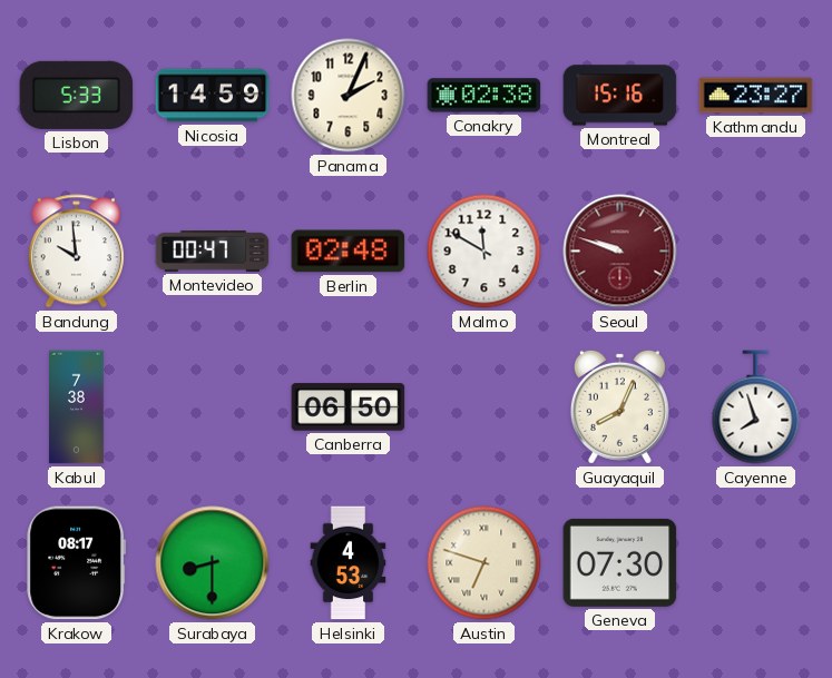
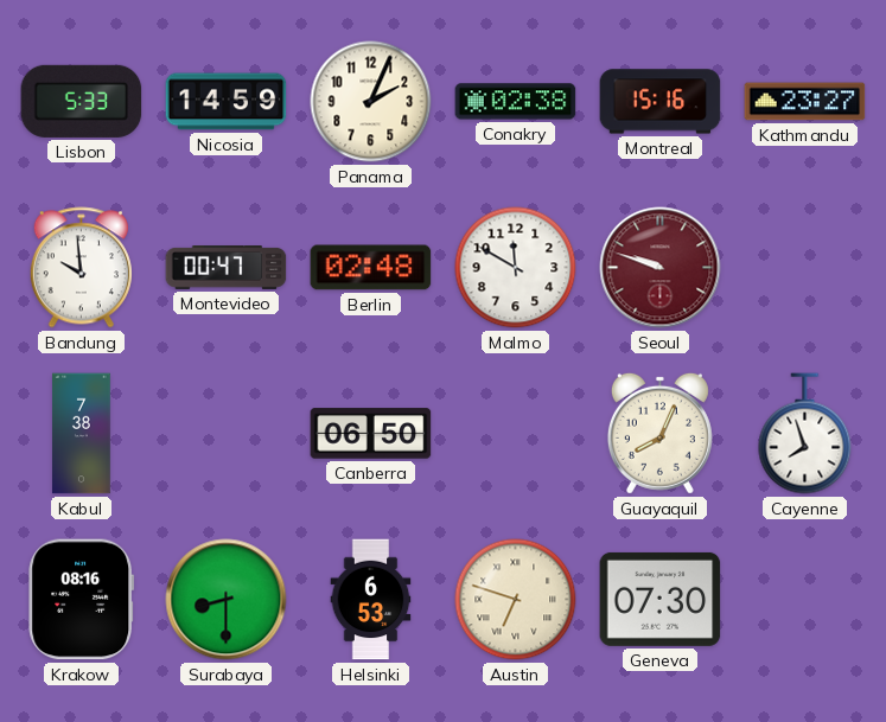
Krakow: 08:17 -> 08:16
Helsinki: 4:53 -> 6:53
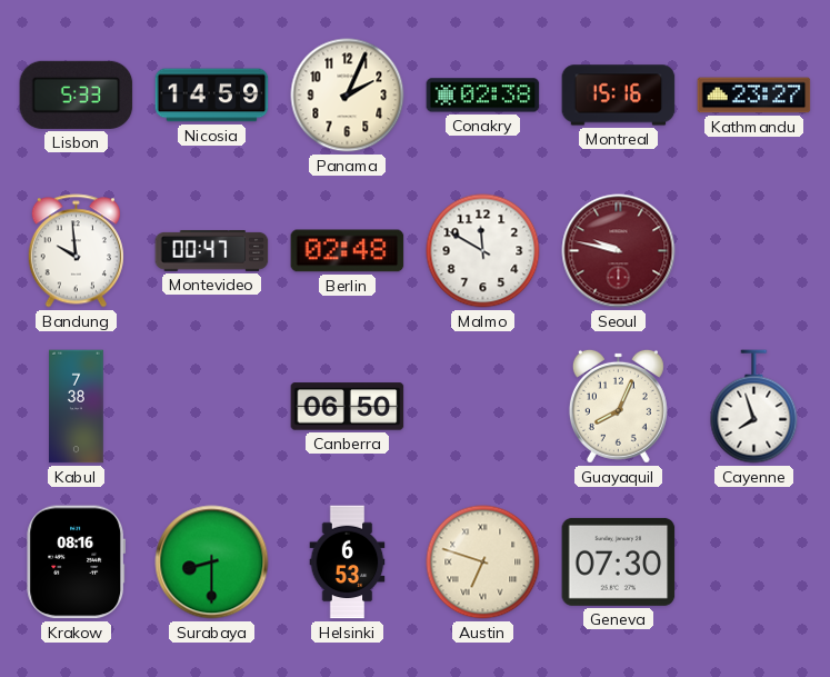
Seoul: 9:48 -> 9:47
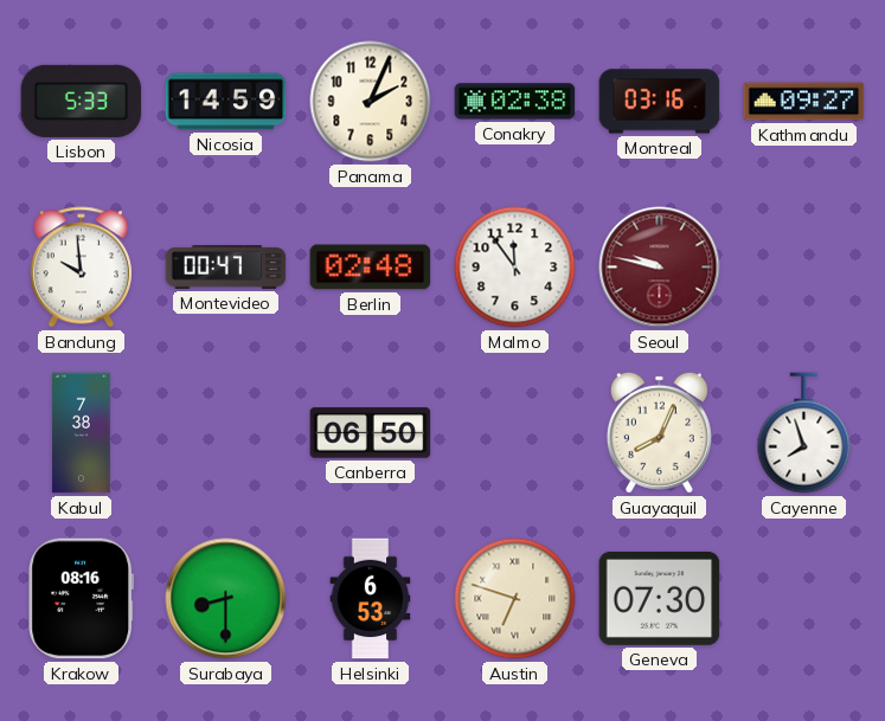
Montreal: 15:16 -> 03:16
Kathmandu: 23:27 -> 09:27
Malmo: 11:50 -> 11:54
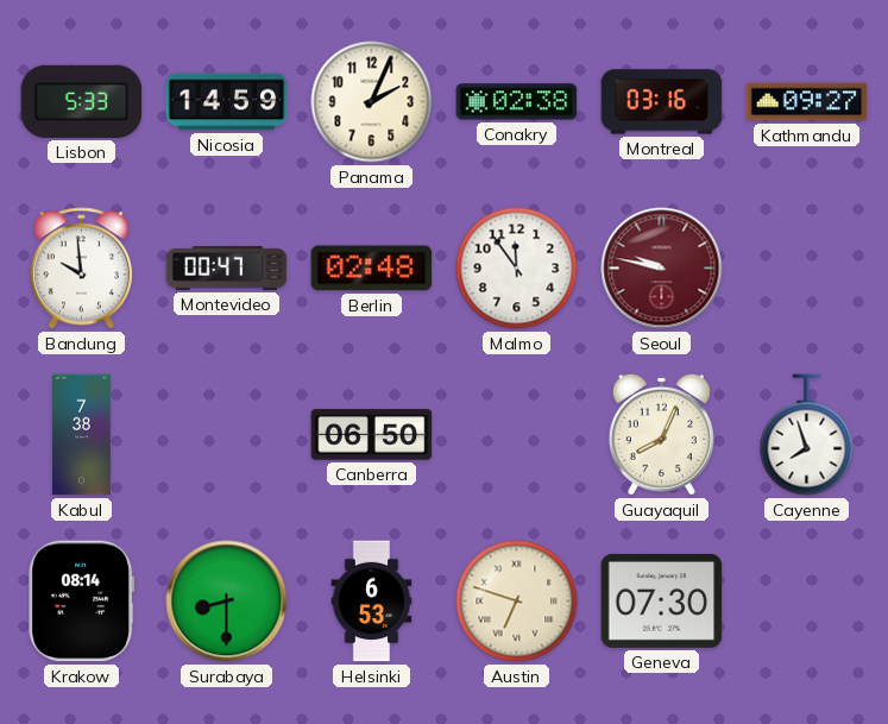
Krakow: 08:16 -> 08:14
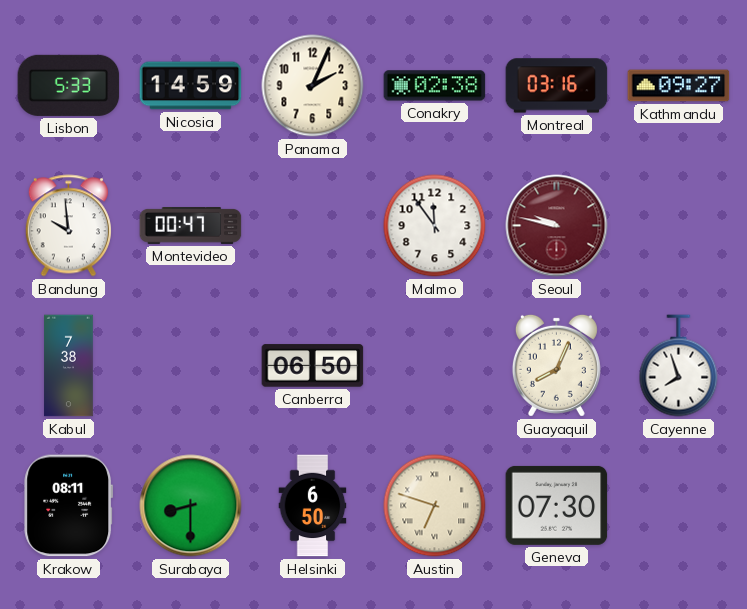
Berlin: 02:48 -> none
Krakow: 08:14 -> 08:11
Helsinki: 6:53 -> 6:50
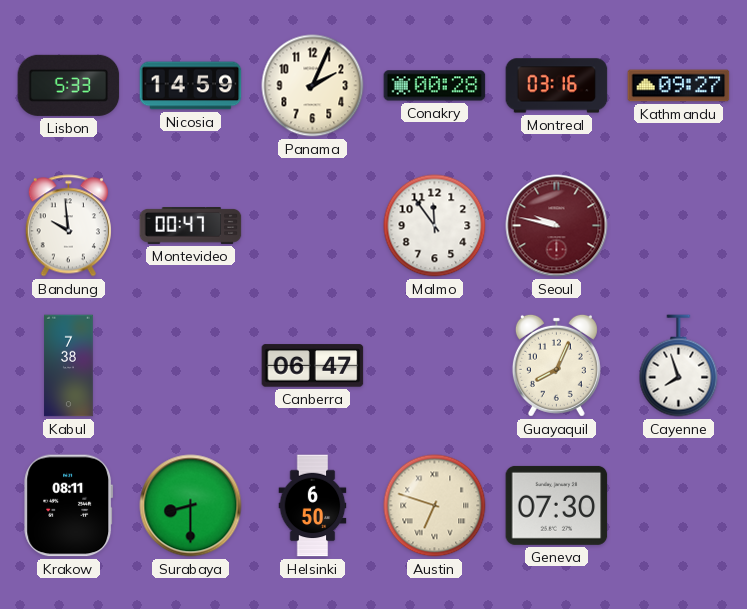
Conakry: 02:38 -> 00:28
Canberra: 06:50 -> 06:47
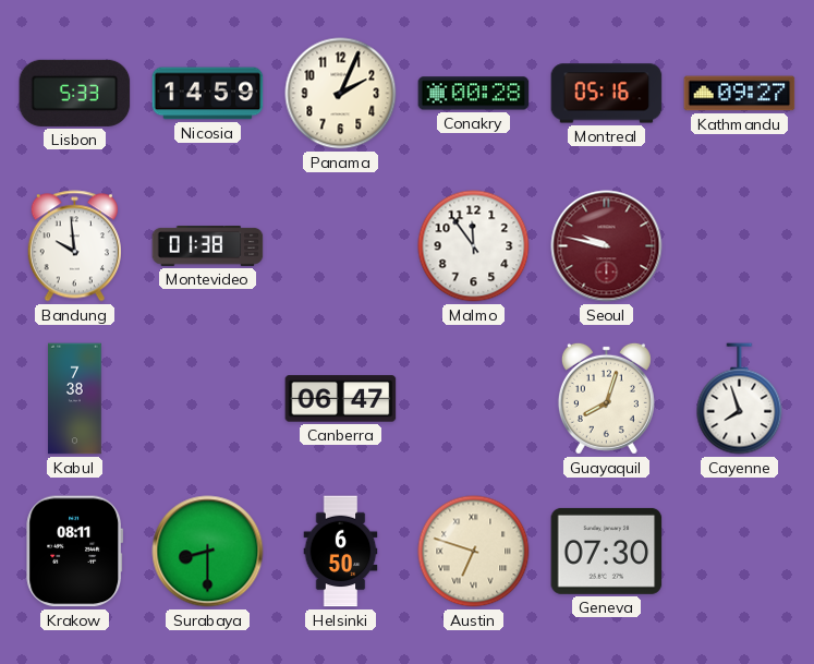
Montreal: 03:16 -> 05:16
Montevideo: 00:47 -> 01:38
Guayaquil: 8:04 -> 8:03
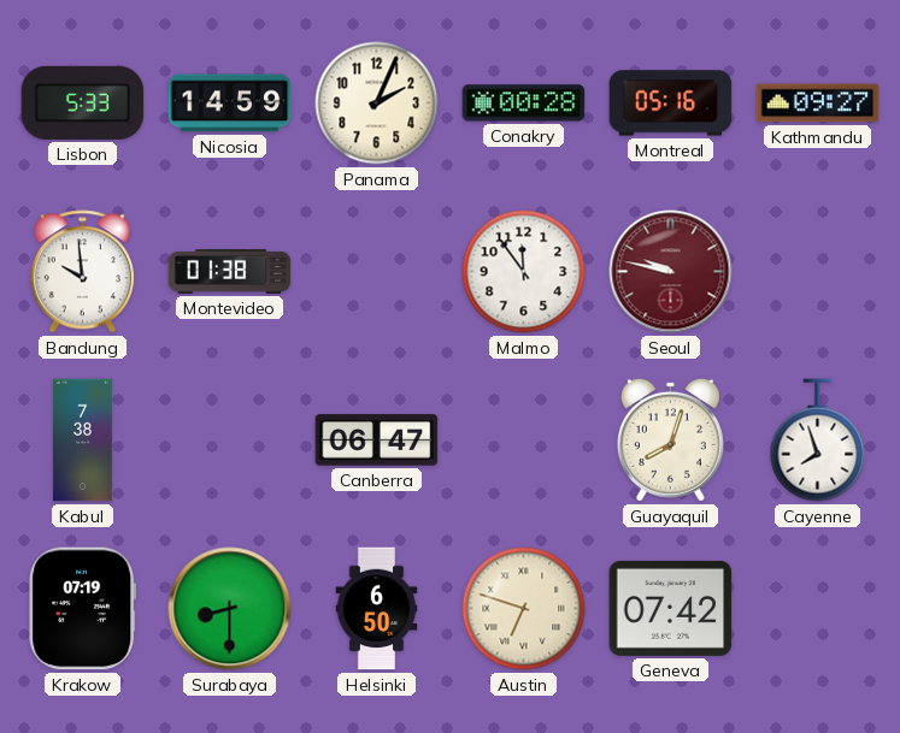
Krakow: 08:11 -> 07:19
Geneva: 07:30 -> 07:42
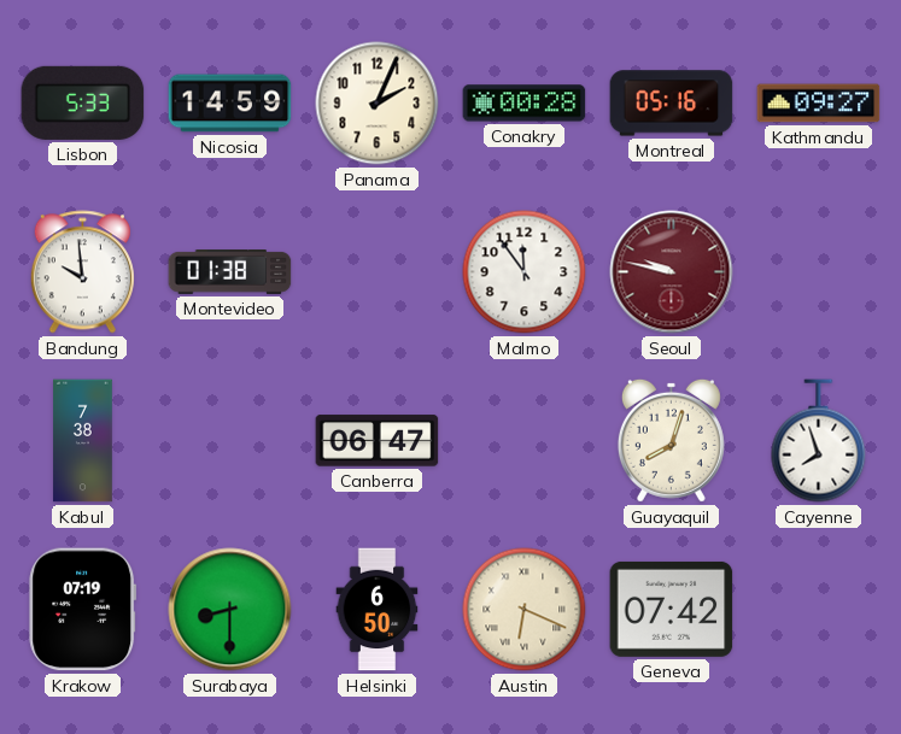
Austin: 6:48 -> 6:19
